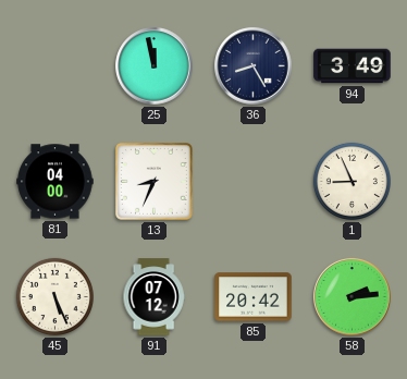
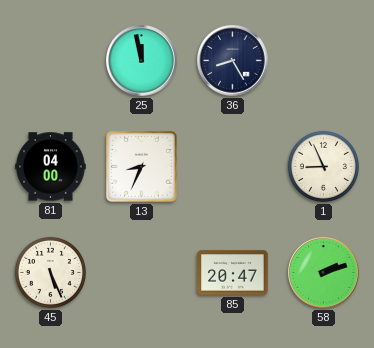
94: 3:49 -> none
91: 07:12 -> none
85: 20:42 -> 20:47
58: 2:14 -> 2:12
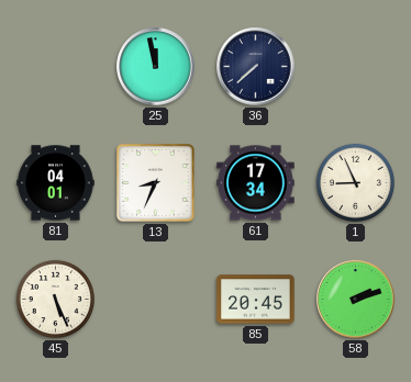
36: 8:25 -> 7:38
81: 04:00 -> 04:01
61: none -> 17:34
85: 20:47 -> 20:45
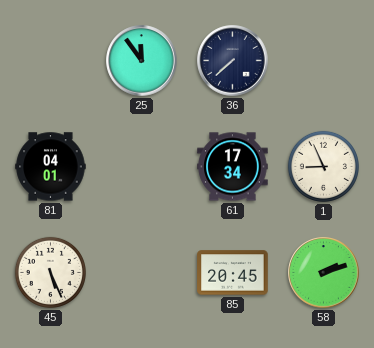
25: 11:58 -> 11:54
13: 8:34 -> none
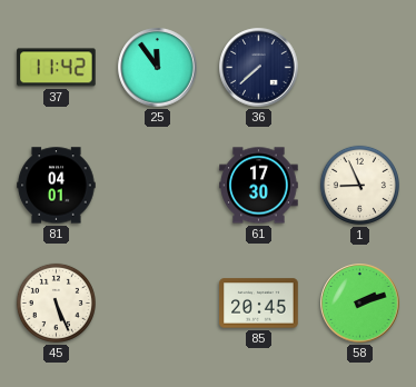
37: none -> 11:42
61: 17:34 -> 17:30
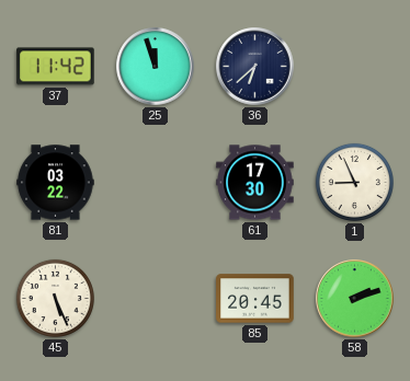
25: 11:54 -> 11:57
36: 7:38 -> 6:38
81: 04:01 -> 03:22
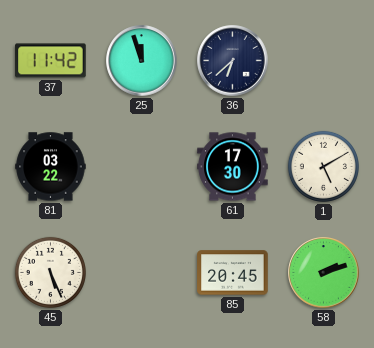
1: 8:56 -> 5:10
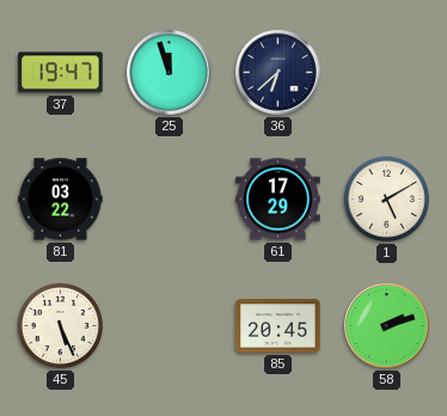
37: 11:42 -> 19:47
61: 17:30 -> 17:29
